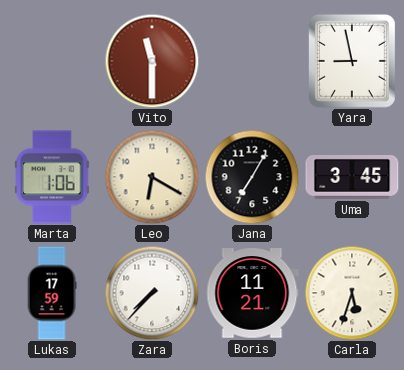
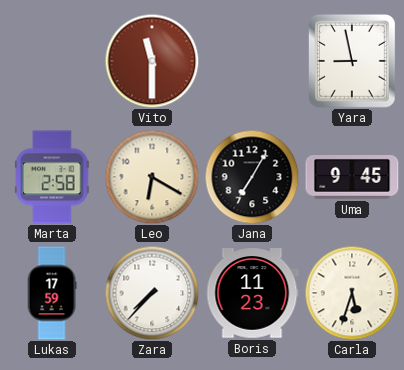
Marta: 1:06 -> 2:58
Uma: 3:45 -> 9:45
Boris: 11:21 -> 11:23
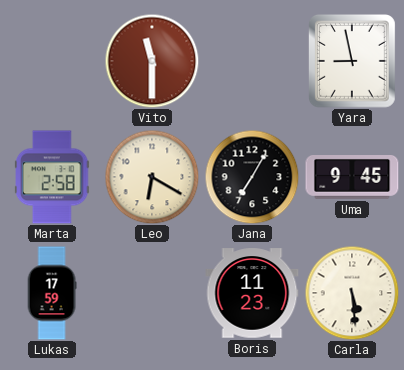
Zara: 7:37 -> none
Carla: 5:33 -> 5:29
